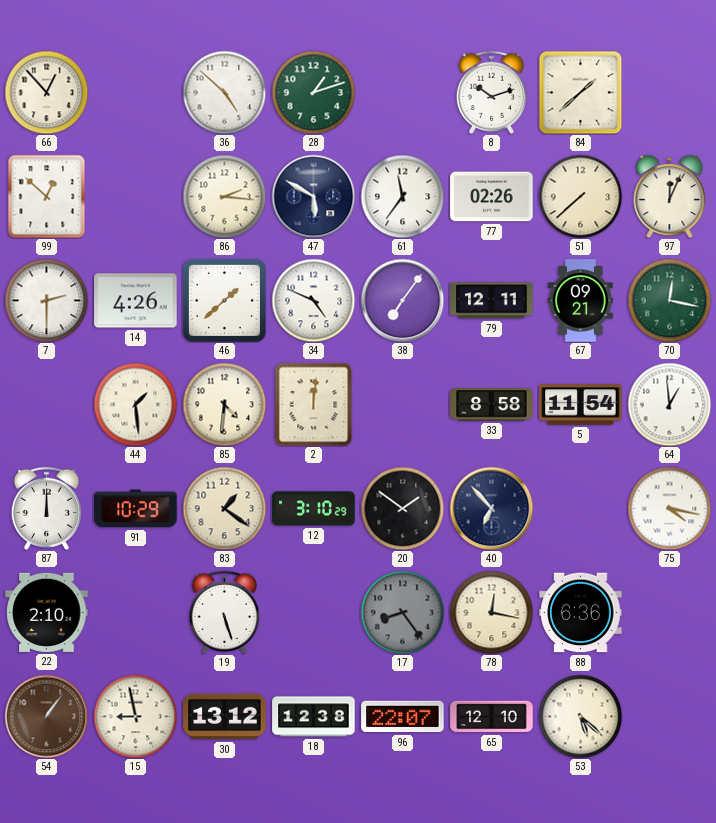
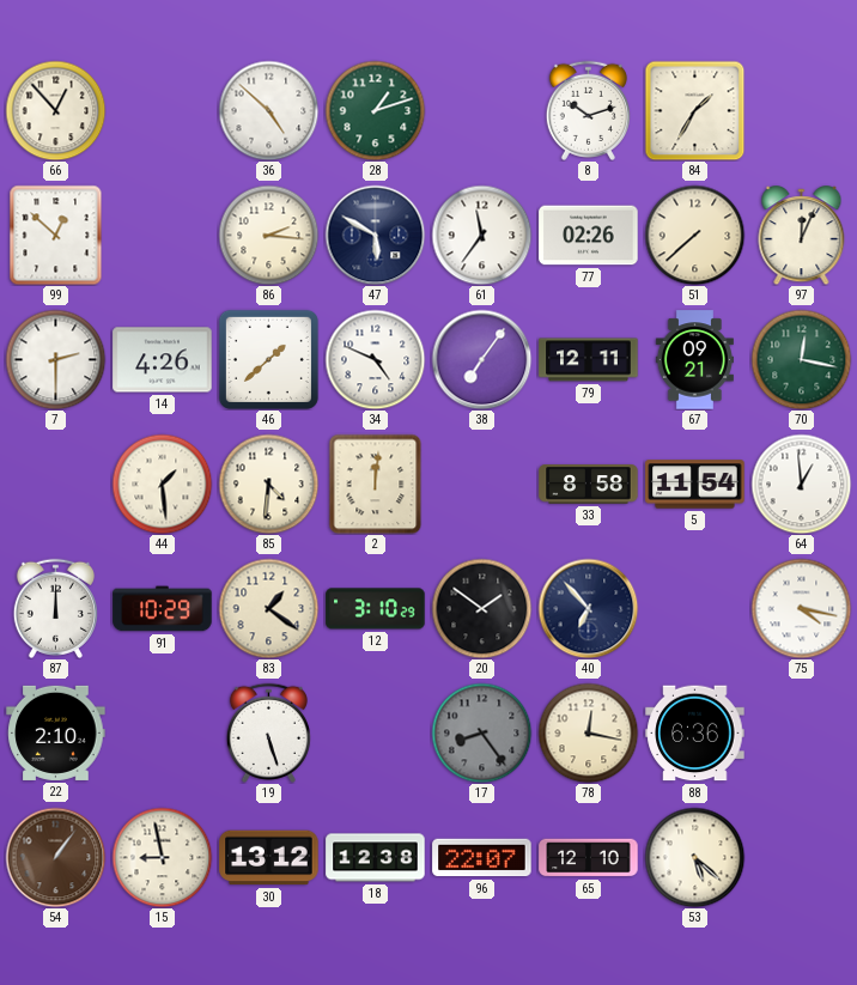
84: 1:38 -> 1:35
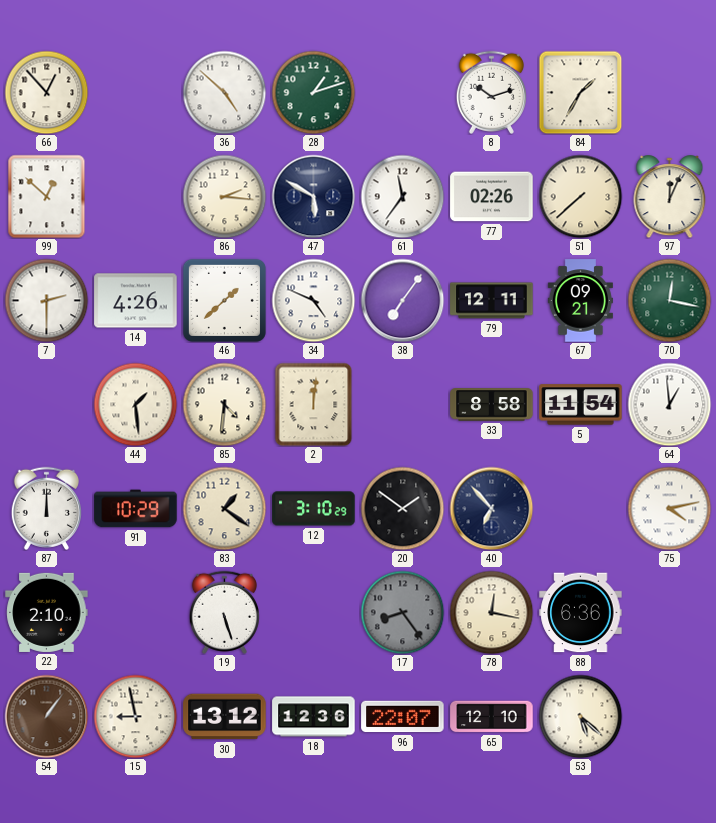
75: 4:17 -> 4:13
18: 12:38 -> 12:36
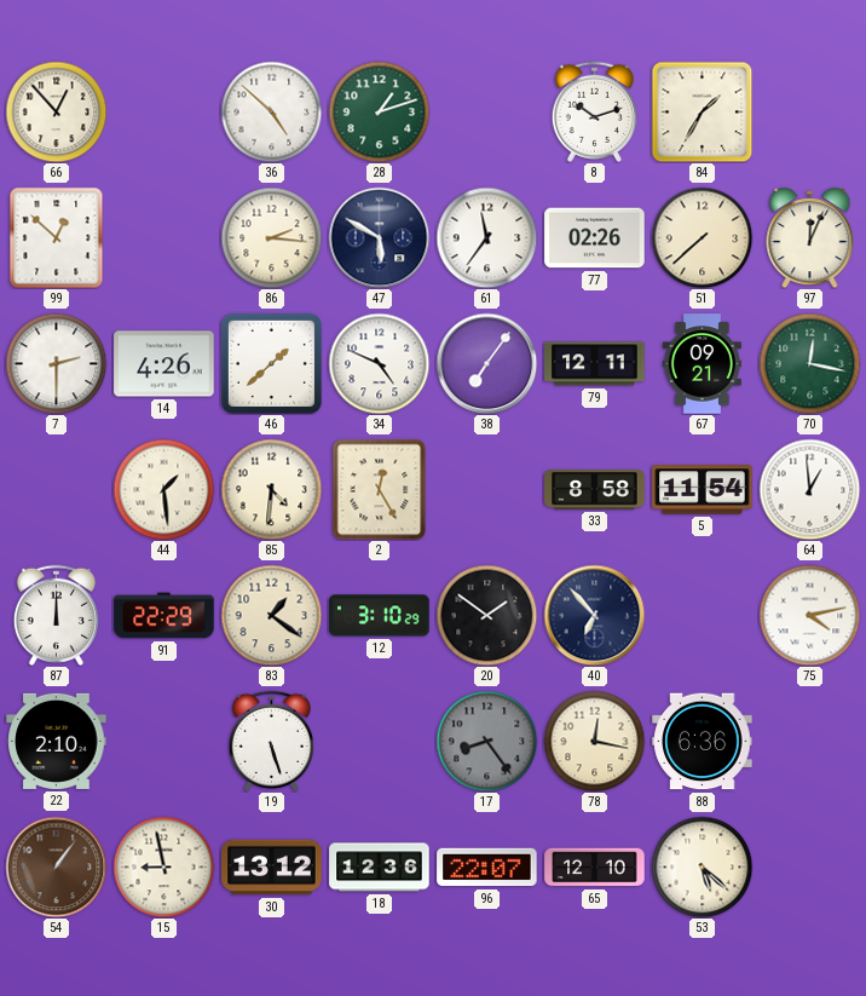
2: 12:01 -> 12:25
91: 10:29 -> 22:29
